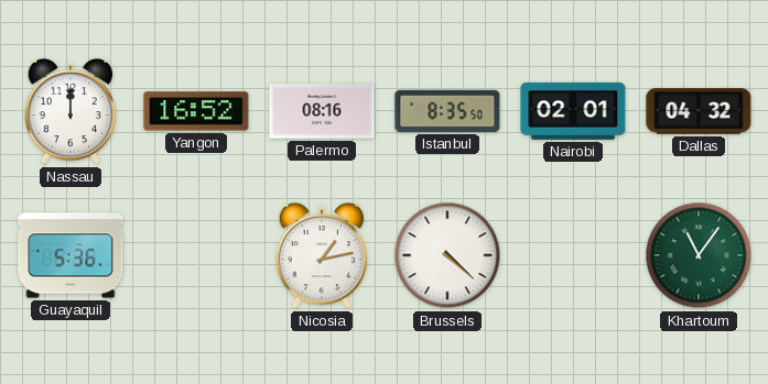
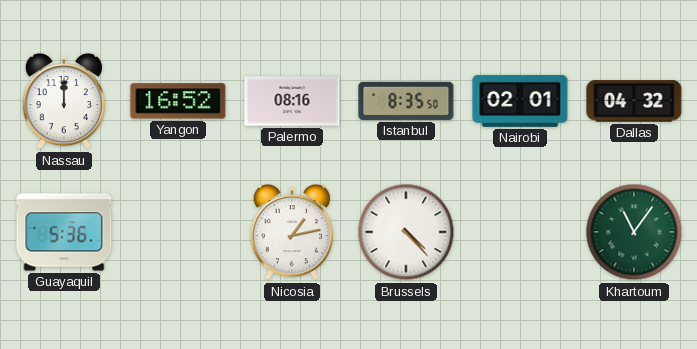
Brussels: 4:22 -> 4:23
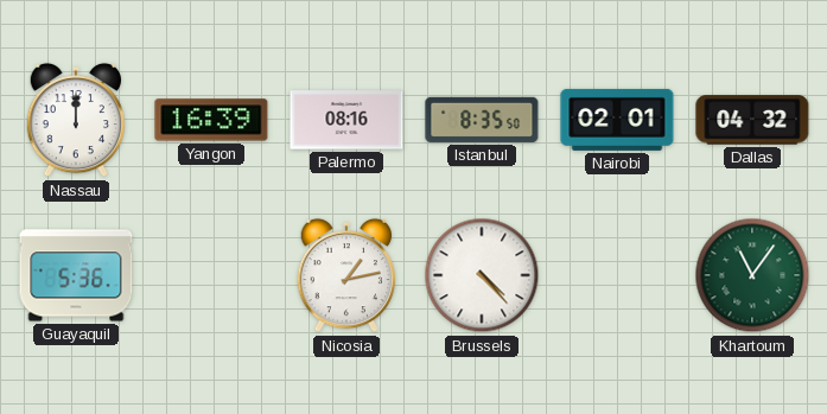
Yangon: 16:52 -> 16:39
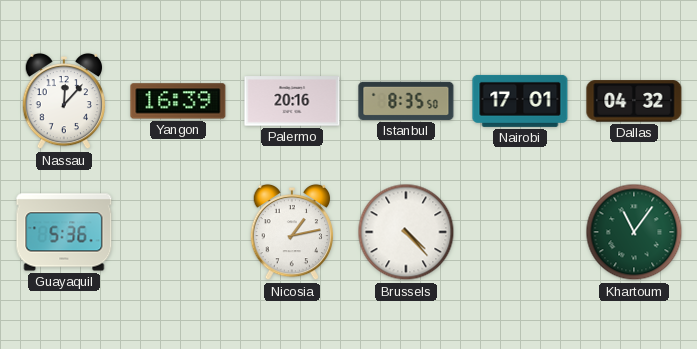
Nassau: 12:00 -> 12:07
Palermo: 08:16 -> 20:16
Nairobi: 02:01 -> 17:01
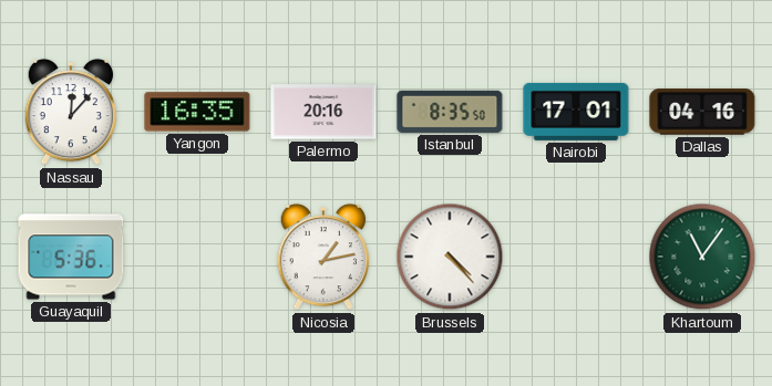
Yangon: 16:39 -> 16:35
Dallas: 04:32 -> 04:16
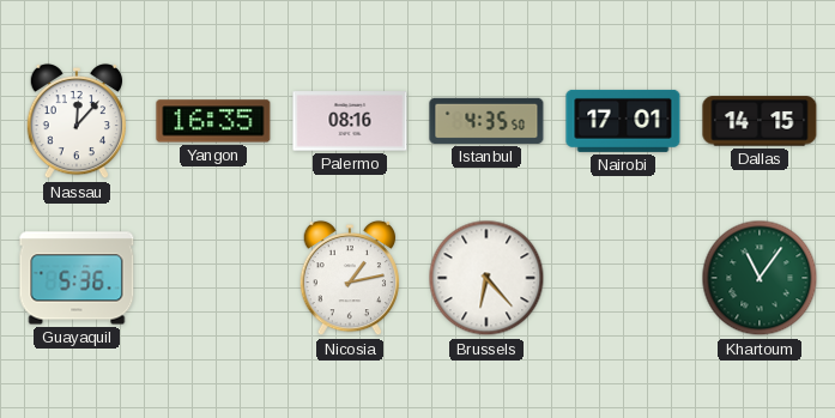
Palermo: 20:16 -> 08:16
Istanbul: 8:35 -> 4:35
Dallas: 04:16 -> 14:15
Brussels: 4:23 -> 6:23
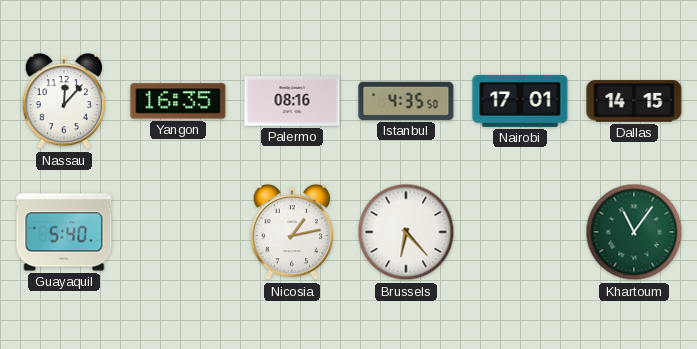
Guayaquil: 5:36 -> 5:40
